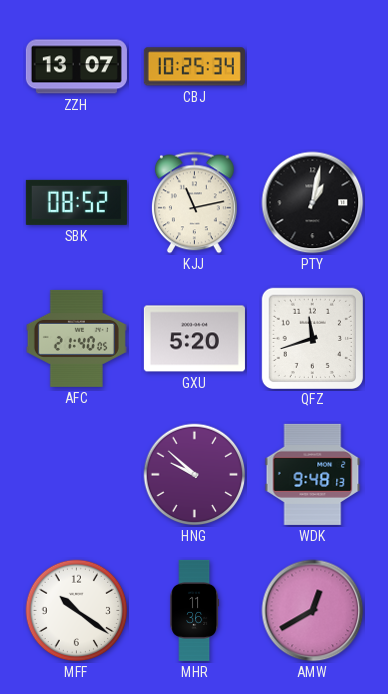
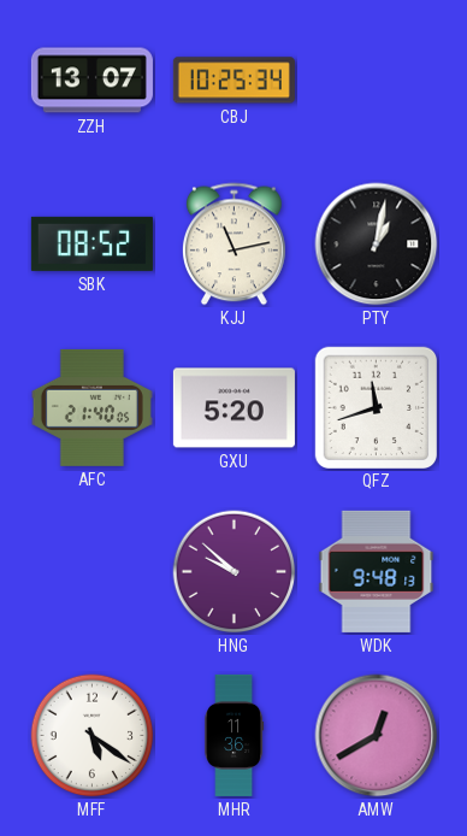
MFF: 10:21 -> 5:21
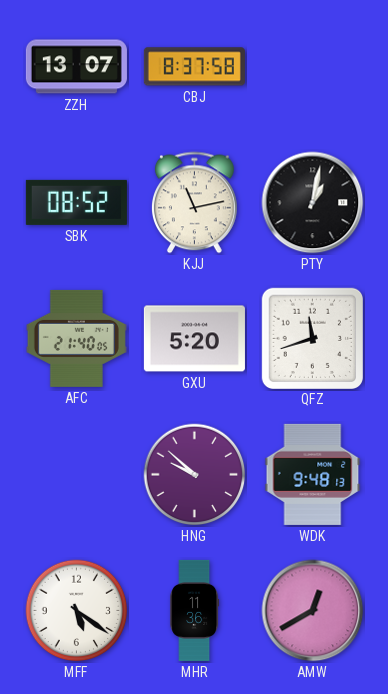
CBJ: 10:25 -> 8:37
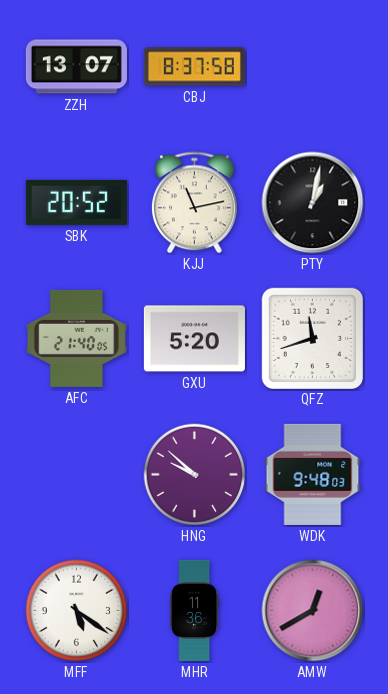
SBK: 08:52 -> 20:52
WDK: 9:48:13 -> 9:48:03
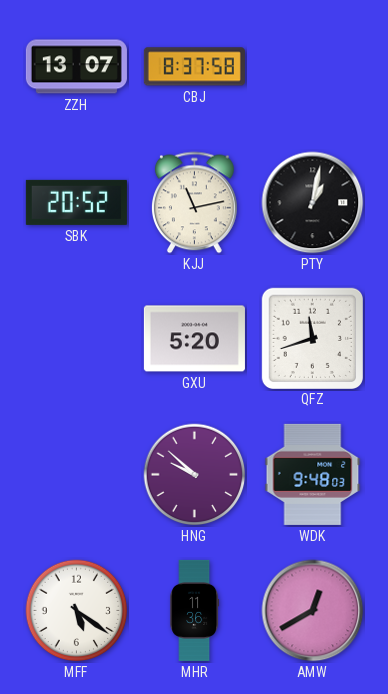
AFC: 21:40 -> none
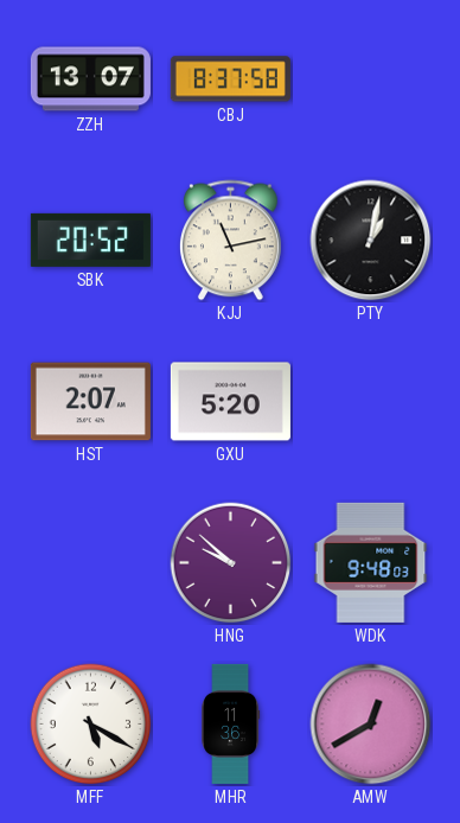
HST: none -> 2:07
QFZ: 11:42 -> none
MFF: 5:21 -> 5:20
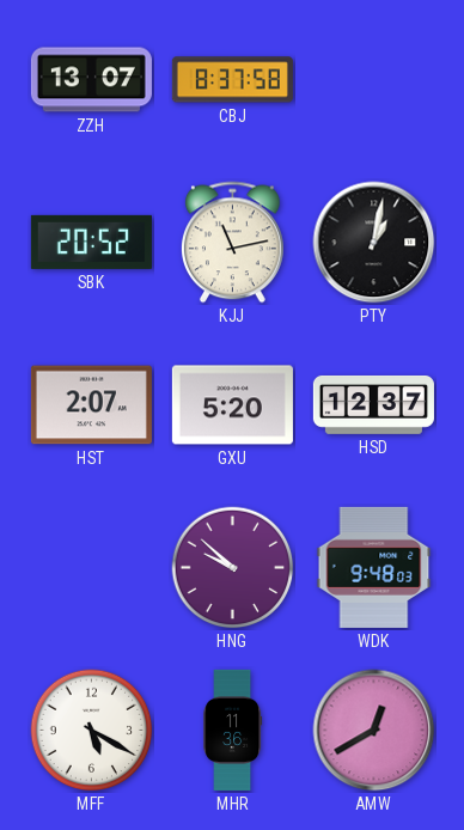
HSD: none -> 12:37
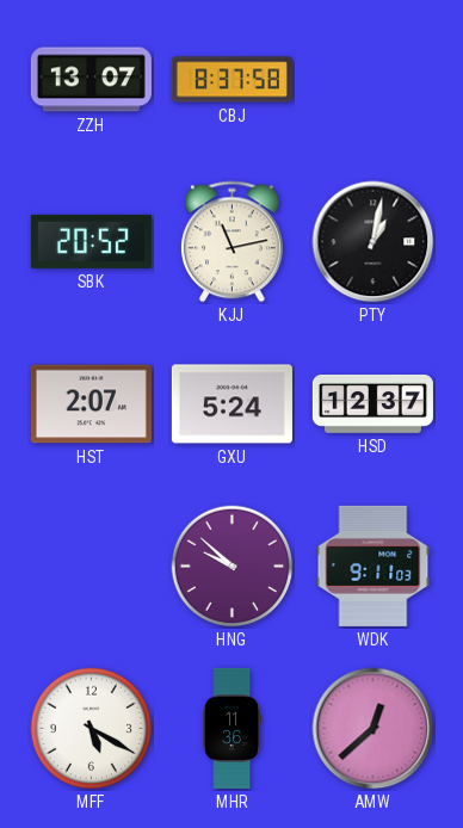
GXU: 5:20 -> 5:24
WDK: 9:48 -> 9:11
AMW: 12:40 -> 12:38
